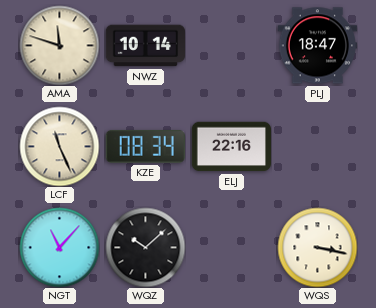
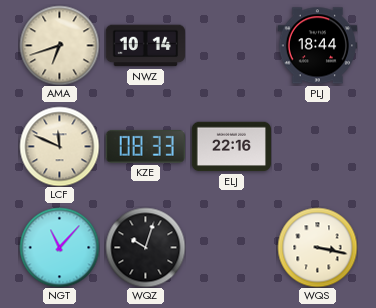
AMA: 11:48 -> 6:42
PLJ: 18:47 -> 18:44
LCF: 11:26 -> 11:49
KZE: 08:34 -> 08:33
WQZ: 10:08 -> 10:03
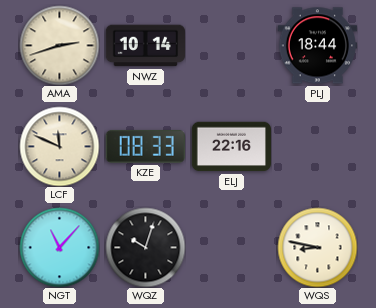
AMA: 6:42 -> 2:42
WQS: 3:17 -> 8:47
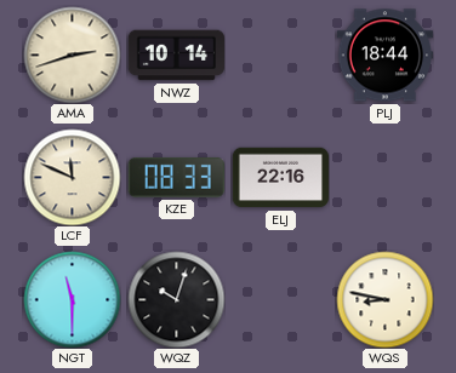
NGT: 11:07 -> 11:30
